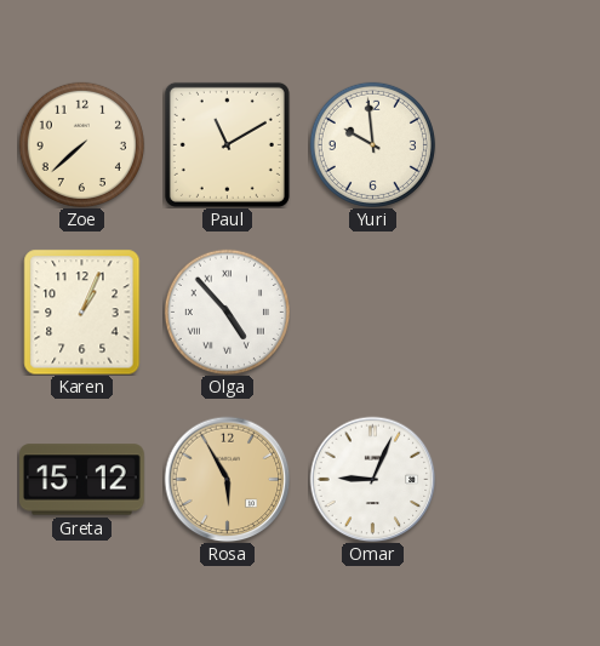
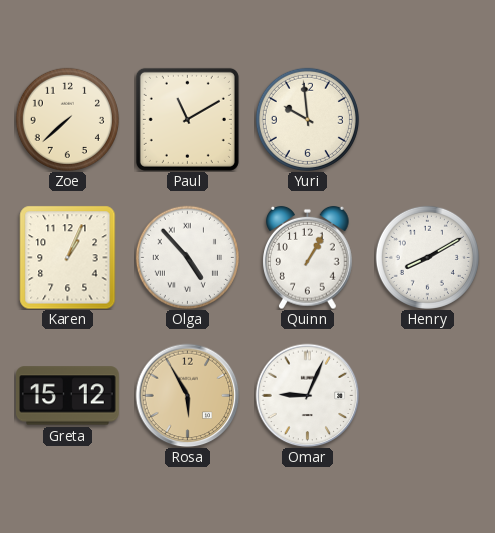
Quinn: none -> 1:05
Henry: none -> 8:10
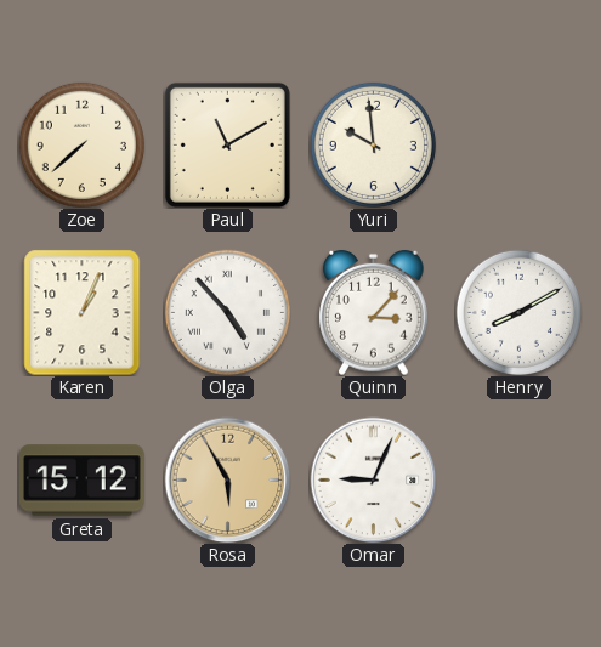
Quinn: 1:05 -> 3:07
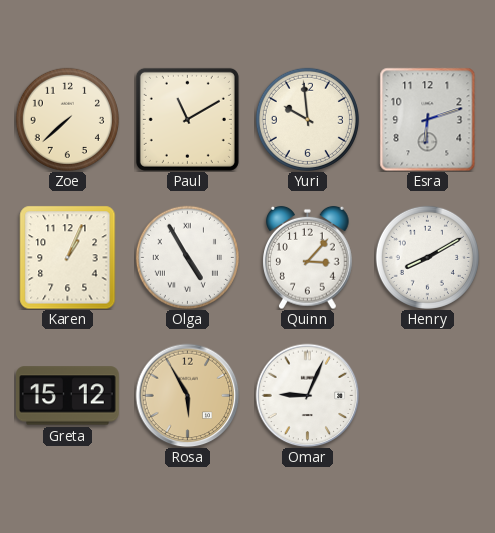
Esra: none -> 6:12
Olga: 4:53 -> 4:55
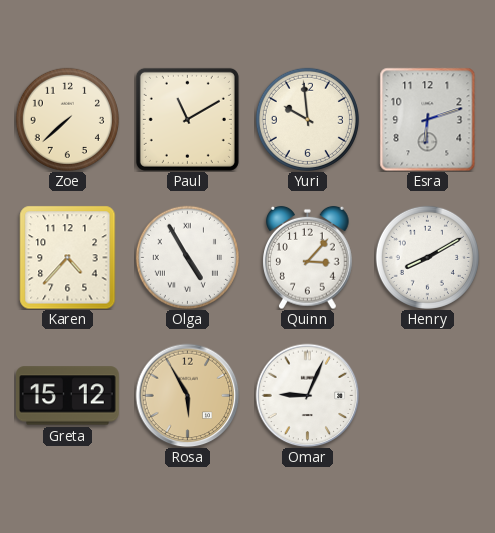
Karen: 1:04 -> 4:37
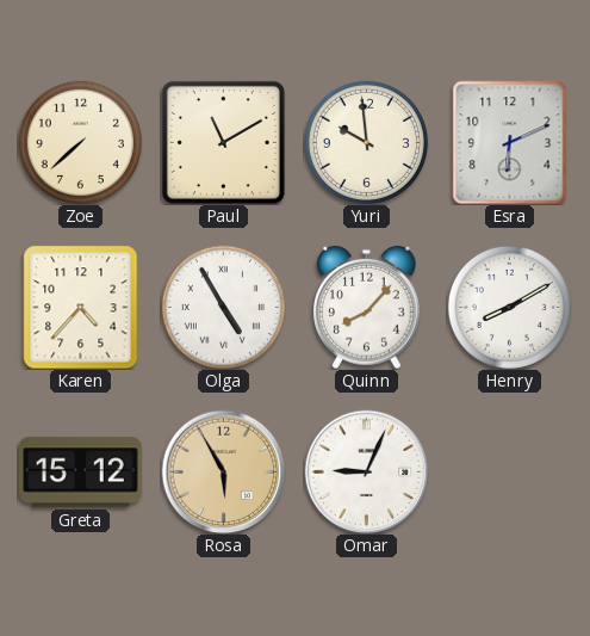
Esra: 6:12 -> 6:11
Quinn: 3:07 -> 8:07
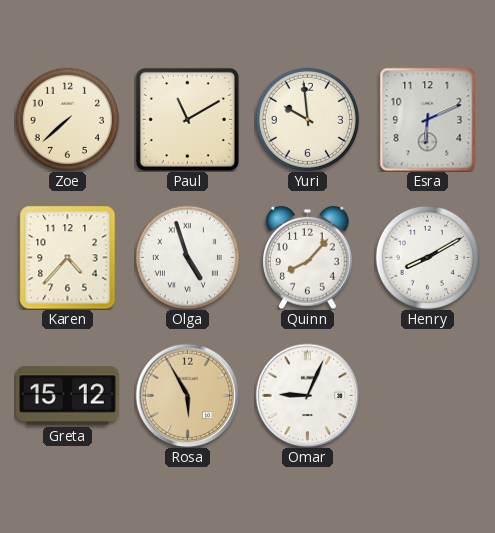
Olga: 4:55 -> 4:57
